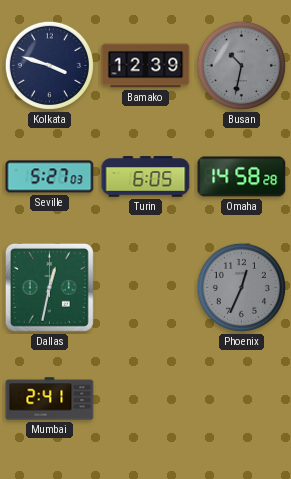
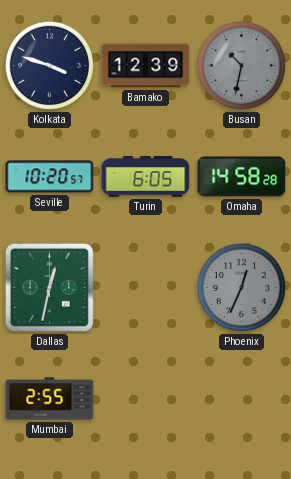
Seville: 5:27 -> 10:20
Mumbai: 2:41 -> 2:55
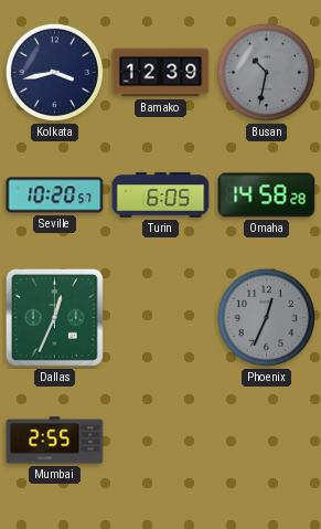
Kolkata: 3:48 -> 3:43
Dallas: 12:32 -> 12:34
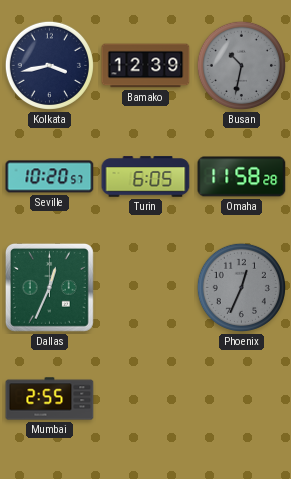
Omaha: 14:58 -> 11:58
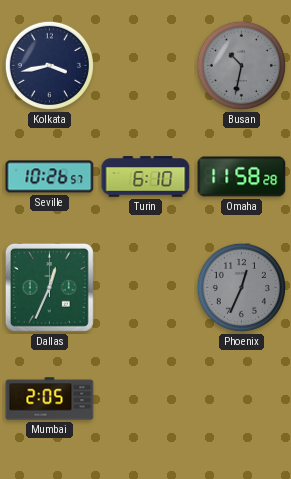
Bamako: 12:39 -> none
Seville: 10:20 -> 10:26
Turin: 6:05 -> 6:10
Mumbai: 2:55 -> 2:05
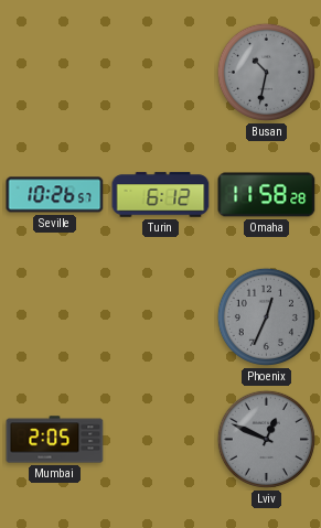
Kolkata: 3:43 -> none
Turin: 6:10 -> 6:12
Dallas: 12:34 -> none
Lviv: none -> 12:49
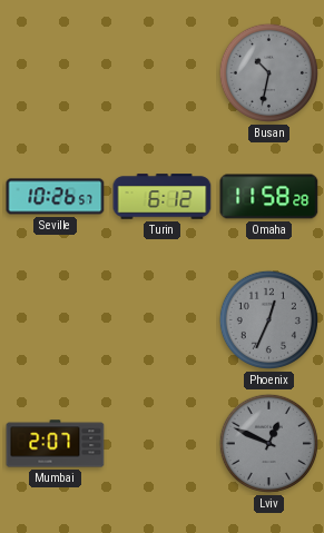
Mumbai: 2:05 -> 2:07
